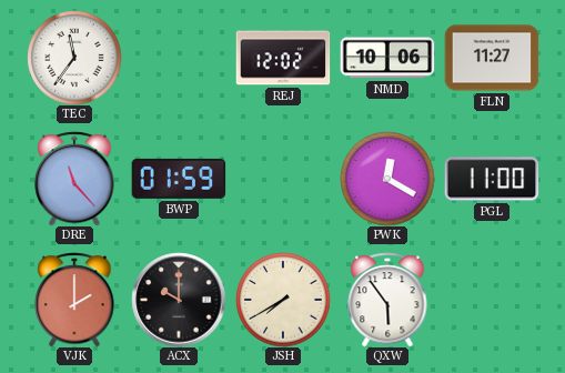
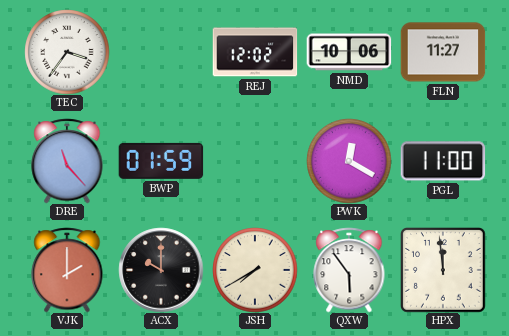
TEC: 11:36 -> 3:36
HPX: none -> 11:59
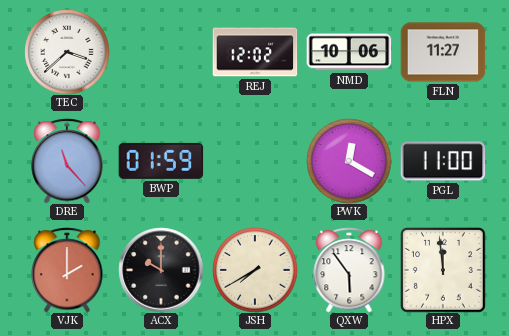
TEC: 3:36 -> 3:38
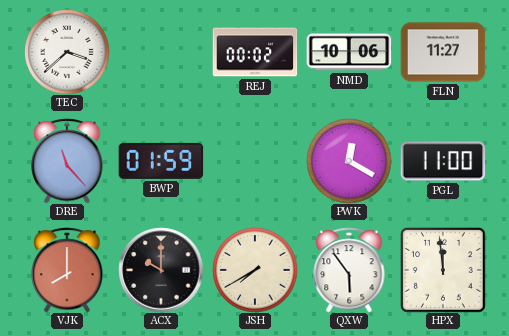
REJ: 12:02 -> 00:02
VJK: 2:00 -> 8:00
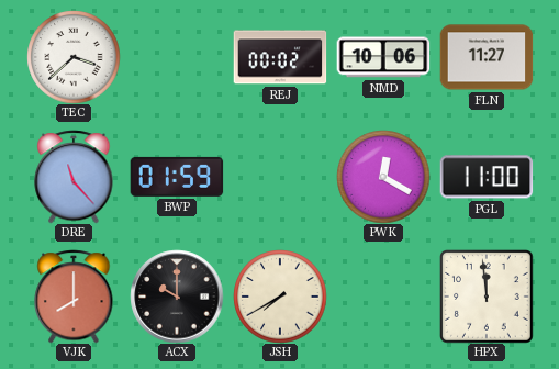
QXW: 5:54 -> none
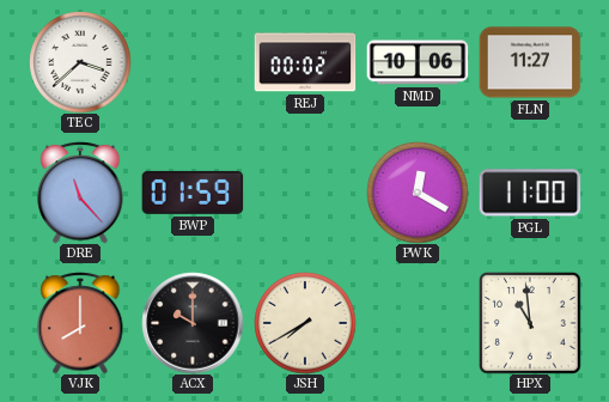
HPX: 11:59 -> 10:59
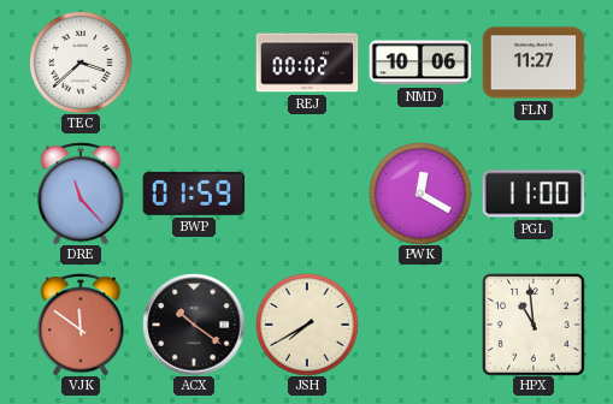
VJK: 8:00 -> 11:51
ACX: 10:00 -> 10:21
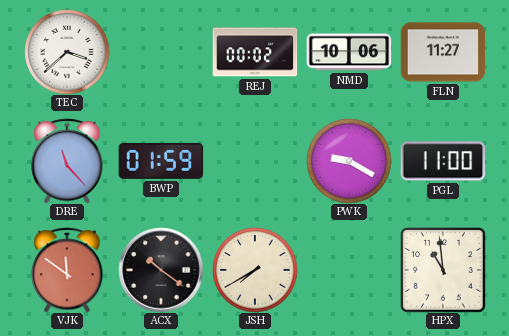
PWK: 12:20 -> 9:20
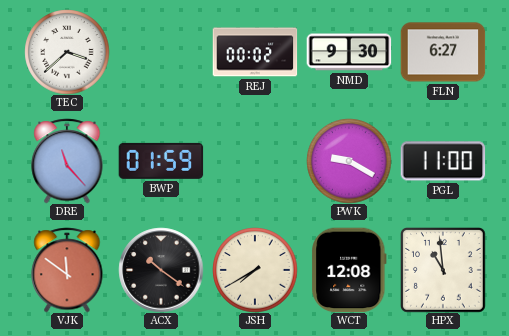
NMD: 10:06 -> 9:30
FLN: 11:27 -> 6:27
WCT: none -> 12:08
